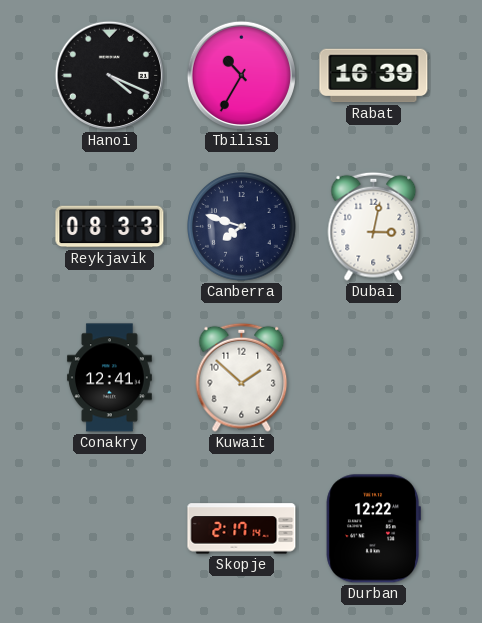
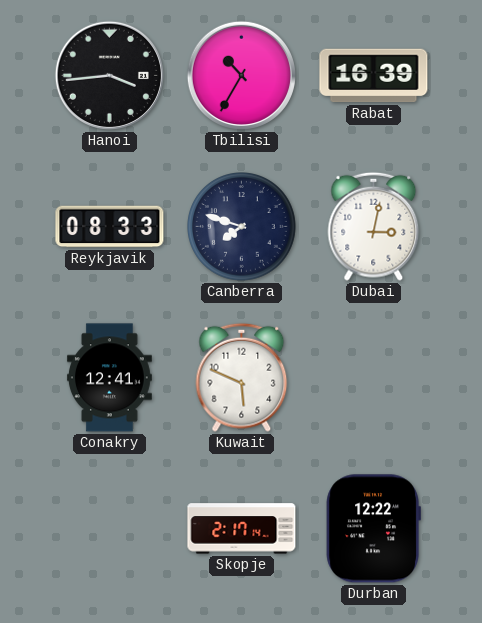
Hanoi: 4:19 -> 3:44
Kuwait: 1:52 -> 5:49
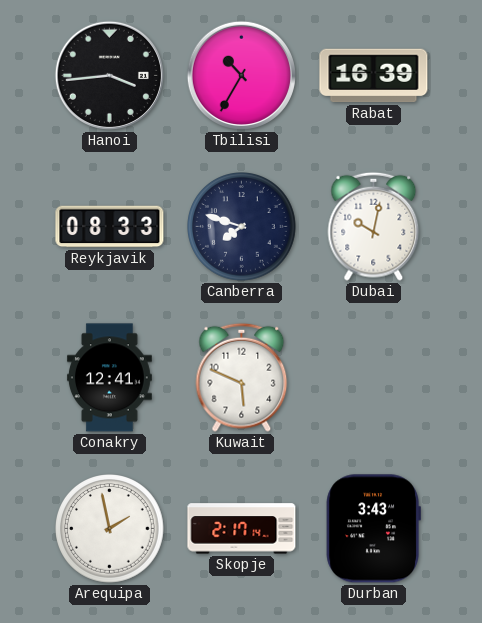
Dubai: 3:02 -> 10:02
Arequipa: none -> 1:58
Durban: 12:22 -> 3:43
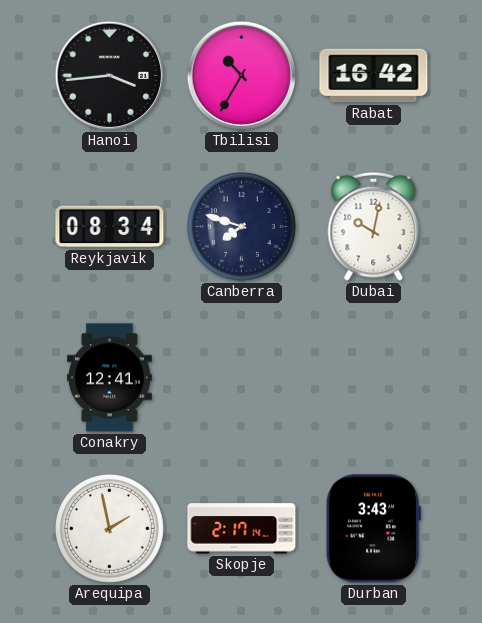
Rabat: 16:39 -> 16:42
Reykjavik: 08:33 -> 08:34
Kuwait: 5:49 -> none
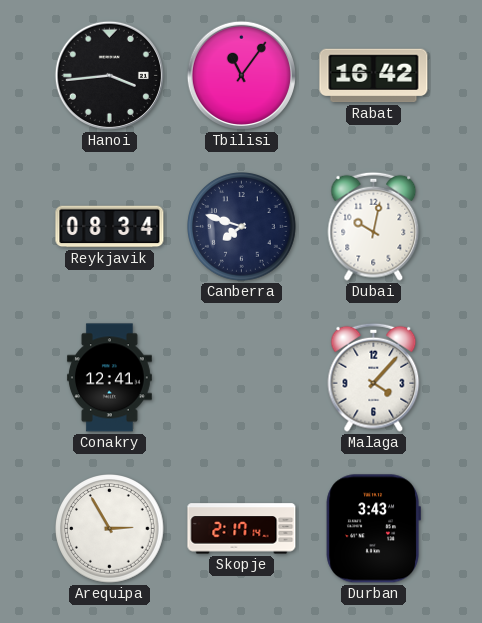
Tbilisi: 10:35 -> 11:06
Malaga: none -> 4:07
Arequipa: 1:58 -> 2:55
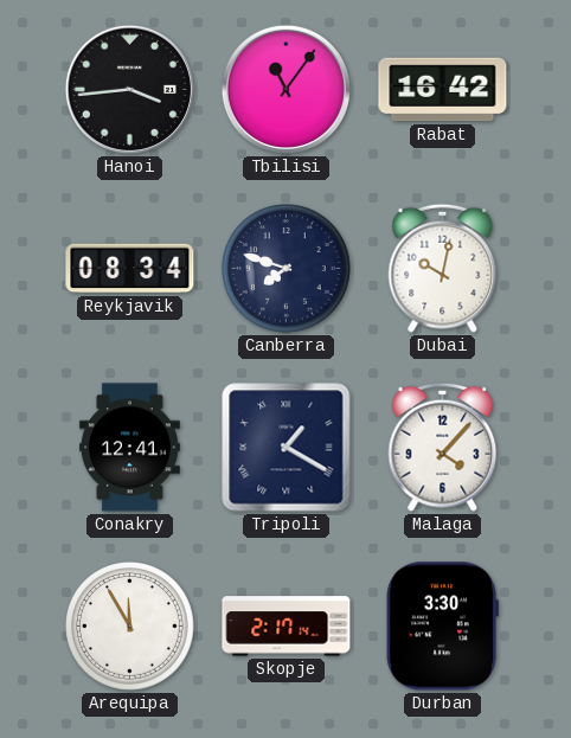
Tripoli: none -> 1:20
Arequipa: 2:55 -> 11:55
Durban: 3:43 -> 3:30
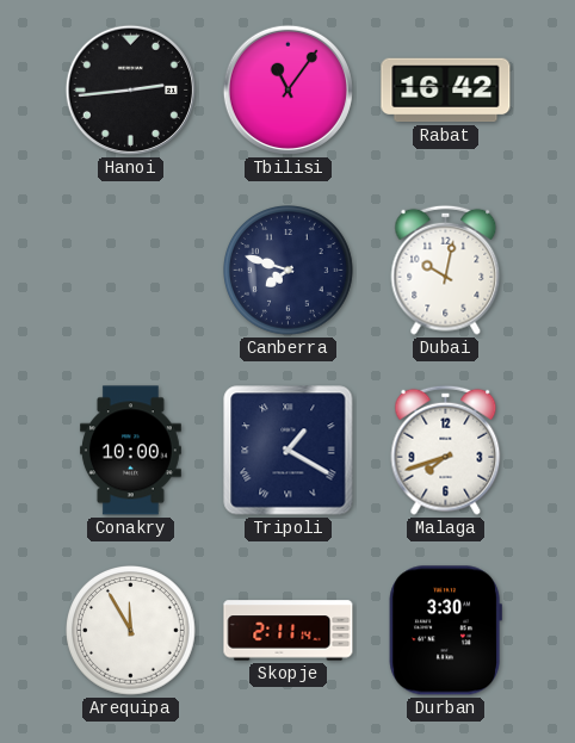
Hanoi: 3:44 -> 2:44
Reykjavik: 08:34 -> none
Conakry: 12:41 -> 10:00
Malaga: 4:07 -> 7:42
Skopje: 2:17 -> 2:11
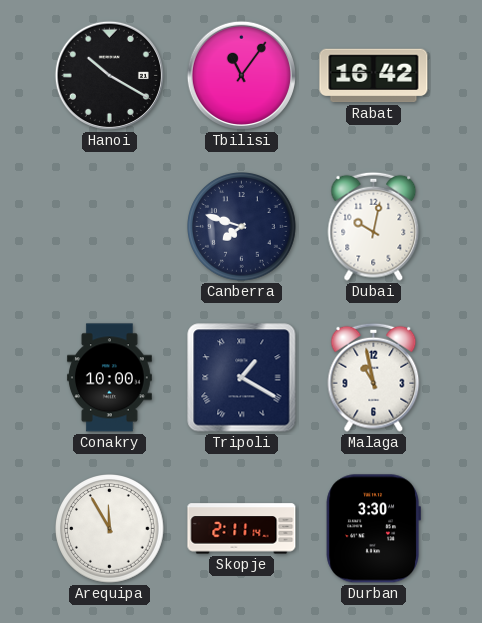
Hanoi: 2:44 -> 10:20
Malaga: 7:42 -> 10:58
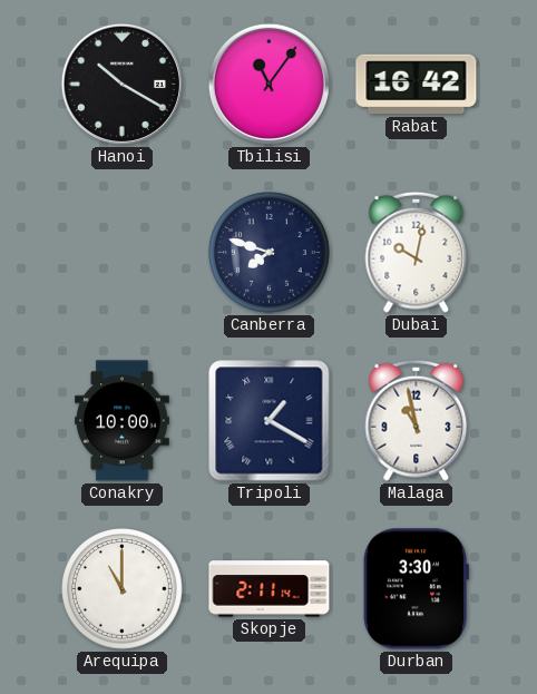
Arequipa: 11:55 -> 11:00
